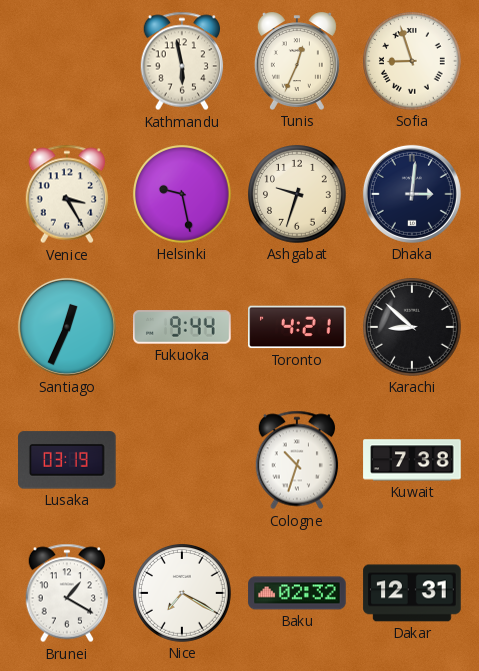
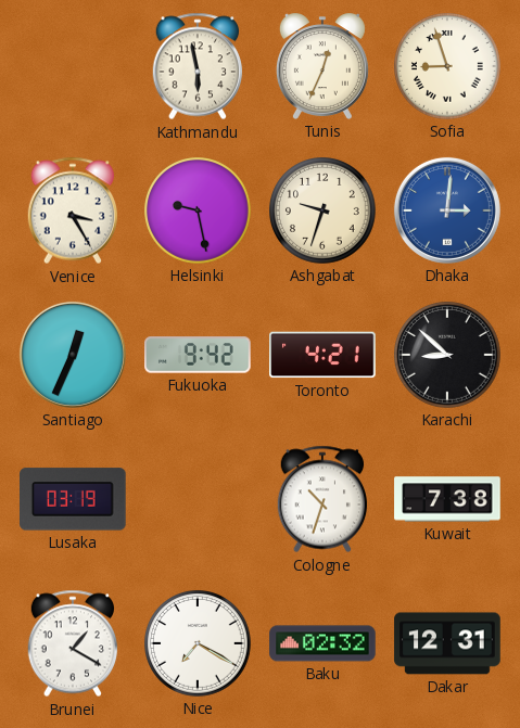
Dhaka dial: navy -> blue
Fukuoka: 9:44 -> 9:42
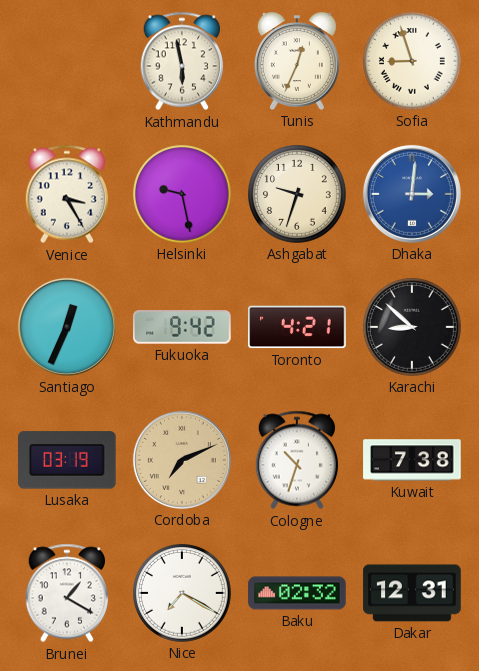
Cordoba: none -> 7:11
